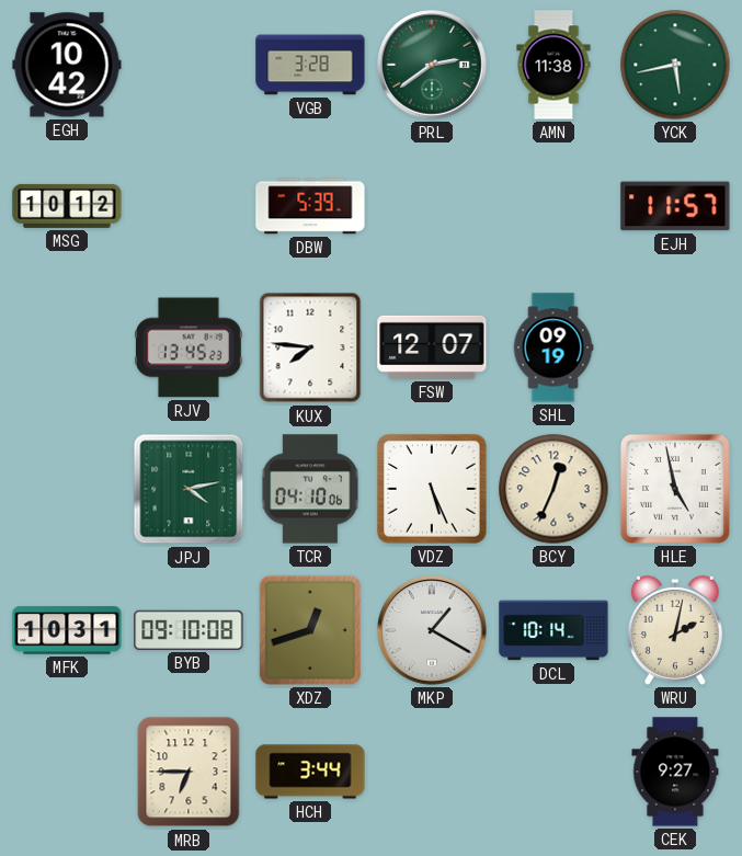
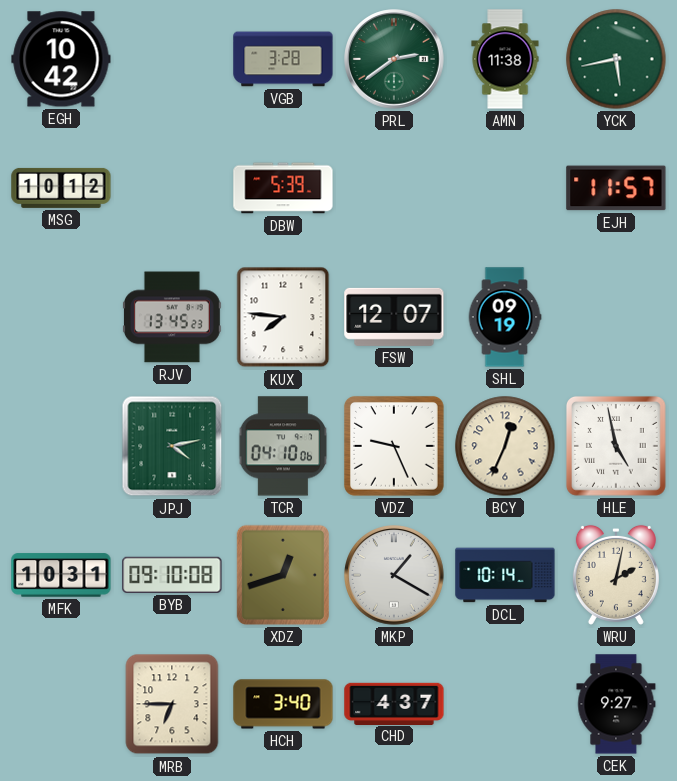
VDZ: 5:26 -> 9:26
HCH: 3:44 -> 3:40
CHD: none -> 4:37
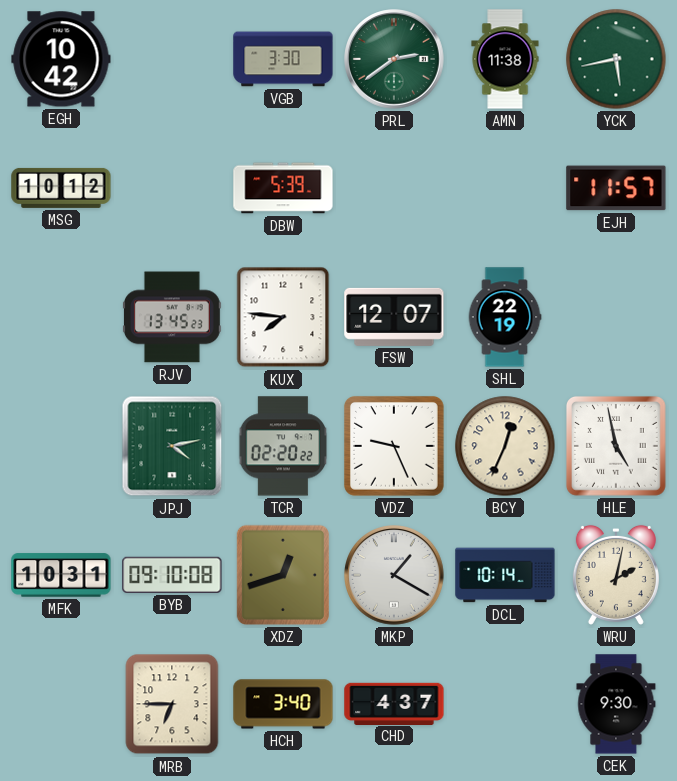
VGB: 3:28 -> 3:30
SHL: 09:19 -> 22:19
TCR: 04:10 -> 02:20
CEK: 9:27 -> 9:30
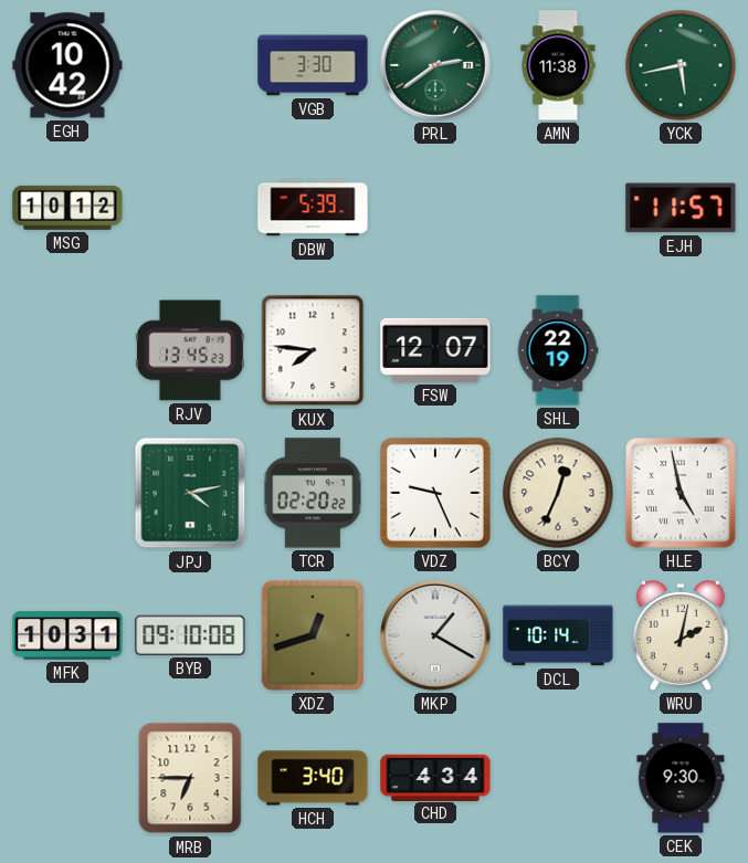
CHD: 4:37 -> 4:34
